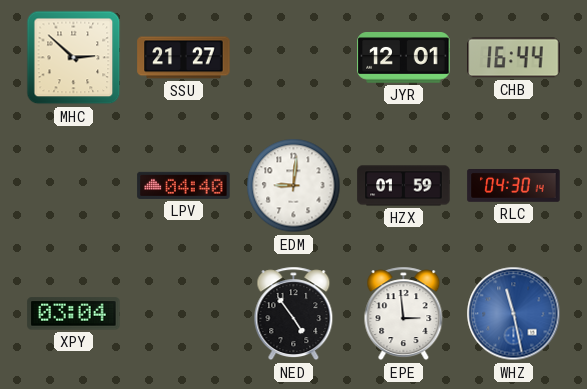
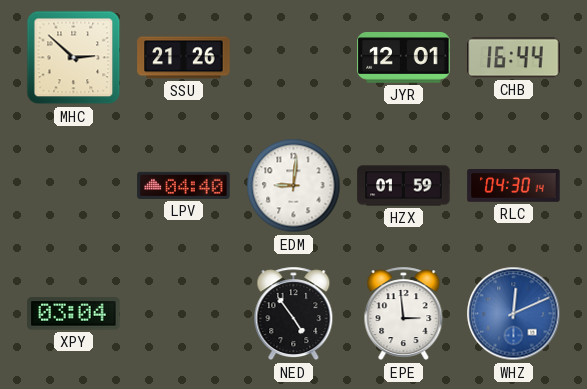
SSU: 21:27 -> 21:26
WHZ: 11:28 -> 12:11
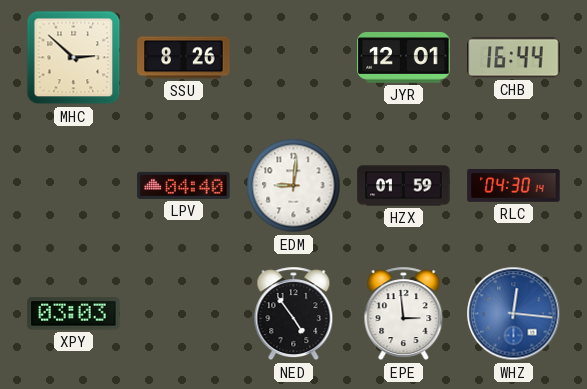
SSU: 21:26 -> 8:26
XPY: 03:04 -> 03:03
WHZ: 12:11 -> 12:16
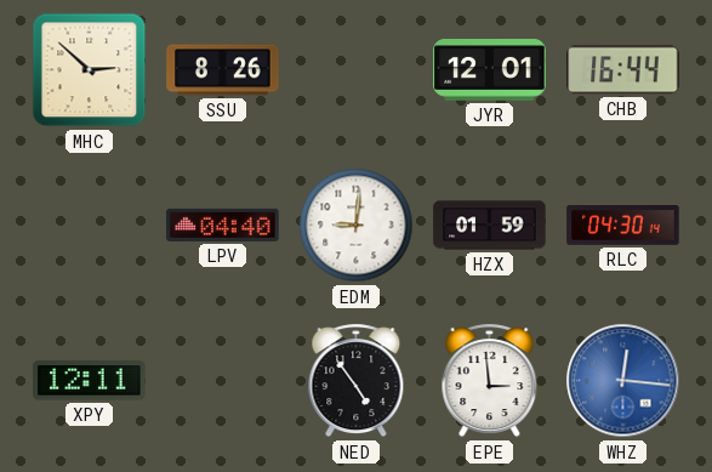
XPY: 03:03 -> 12:11
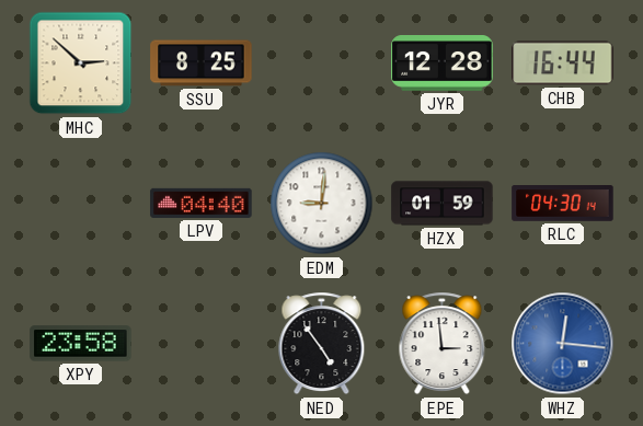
SSU: 8:26 -> 8:25
JYR: 12:01 -> 12:28
XPY: 12:11 -> 23:58
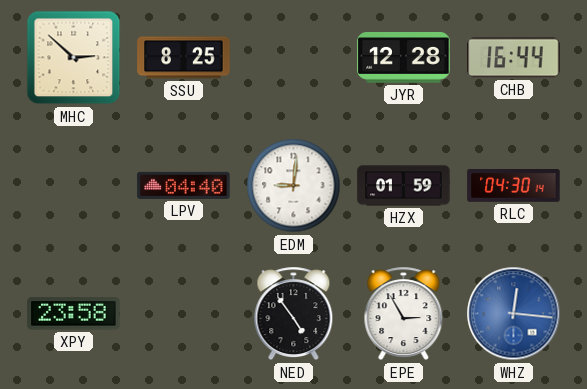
EPE: 2:59 -> 2:55
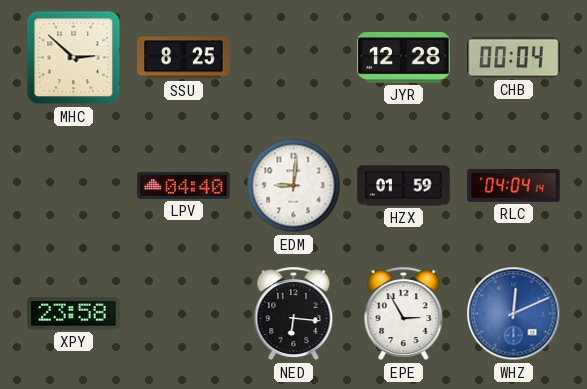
CHB: 16:44 -> 00:04
RLC: 04:30 -> 04:04
NED: 4:54 -> 6:16
WHZ: 12:16 -> 12:11
